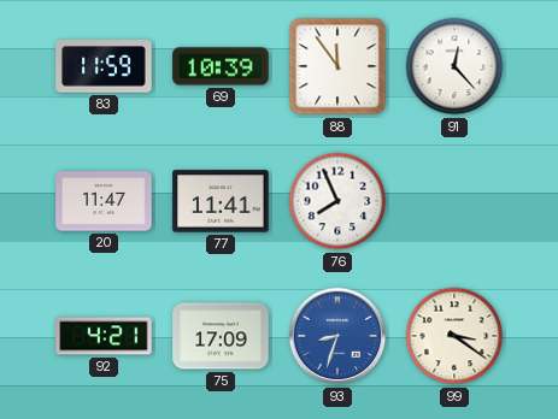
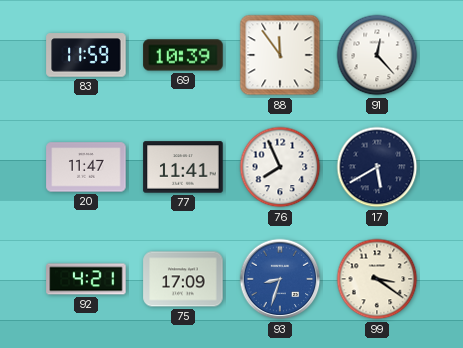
17: none -> 5:40
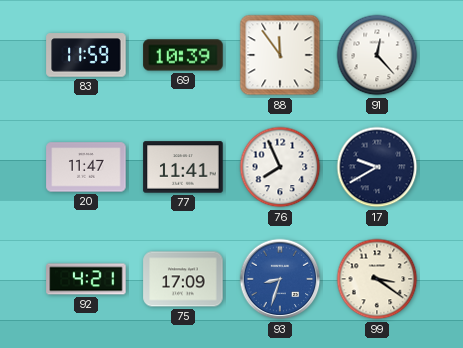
17: 5:40 -> 9:40
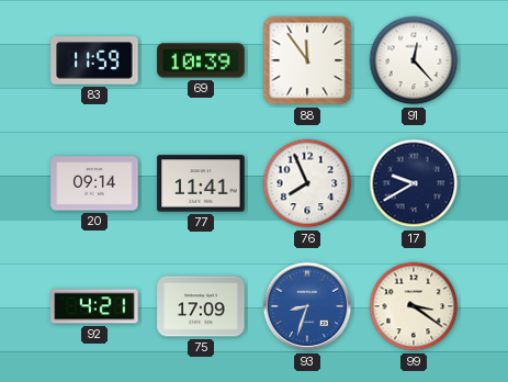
20: 11:47 -> 09:14
